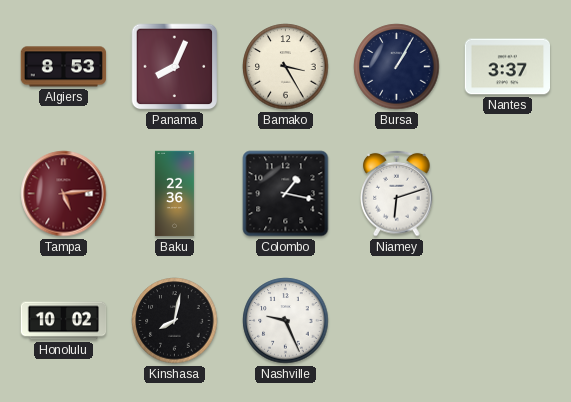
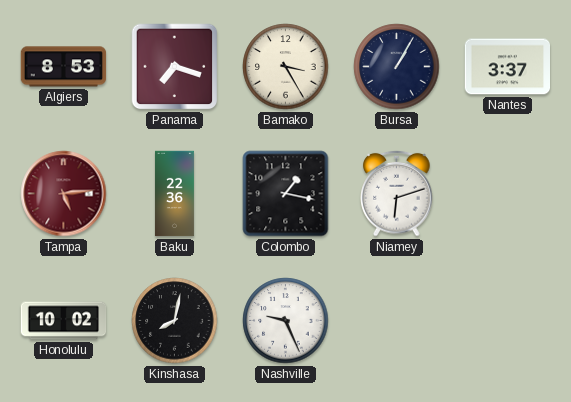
Panama: 8:04 -> 7:18
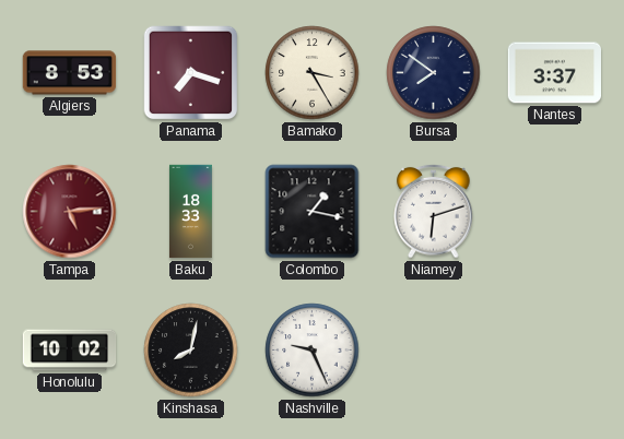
Bursa: 1:05 -> 7:51
Baku: 22:36 -> 18:33
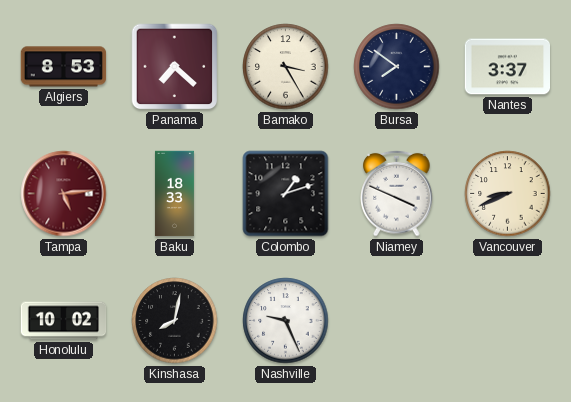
Panama: 7:18 -> 7:22
Colombo: 1:17 -> 1:12
Niamey: 6:12 -> 3:49
Vancouver: none -> 8:41
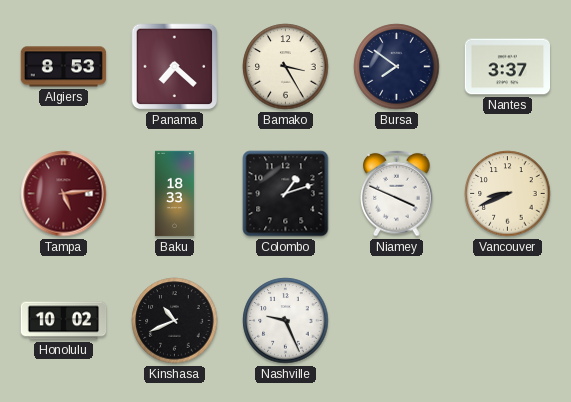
Kinshasa: 8:02 -> 10:41
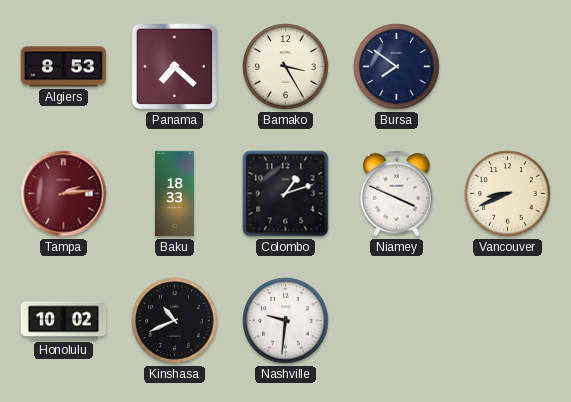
Nantes: 3:37 -> none
Tampa: 5:14 -> 2:14
Nashville: 9:26 -> 9:31
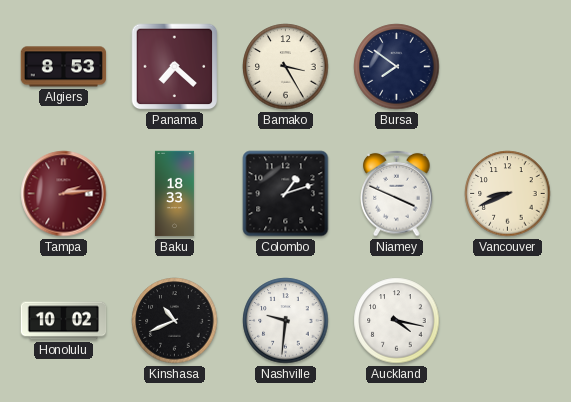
Auckland: none -> 4:17
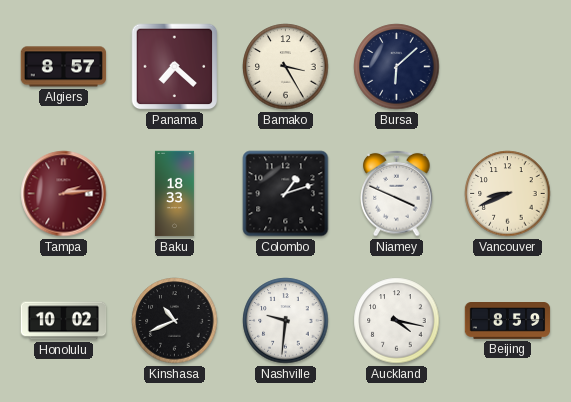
Algiers: 8:53 -> 8:57
Bursa: 7:51 -> 6:08
Beijing: none -> 8:59
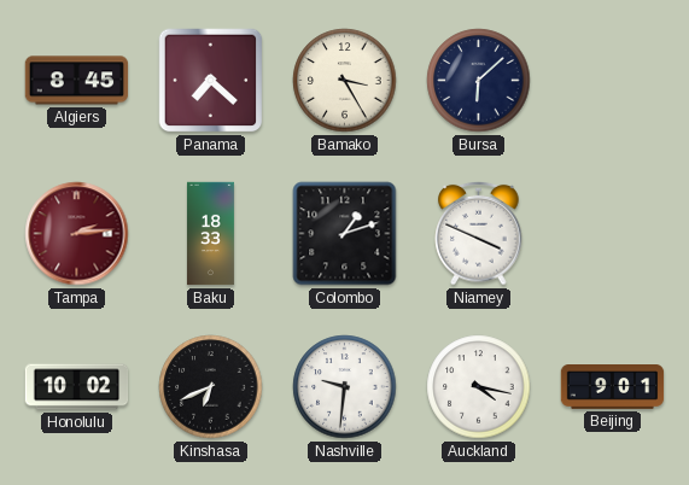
Algiers: 8:57 -> 8:45
Vancouver: 8:41 -> none
Kinshasa: 10:41 -> 6:41
Beijing: 8:59 -> 9:01
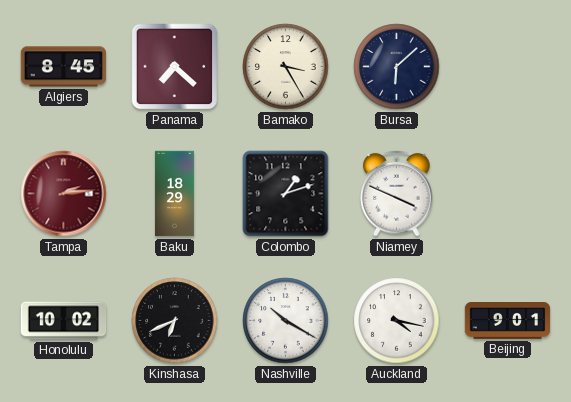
Baku: 18:33 -> 18:29
Nashville: 9:31 -> 10:20
